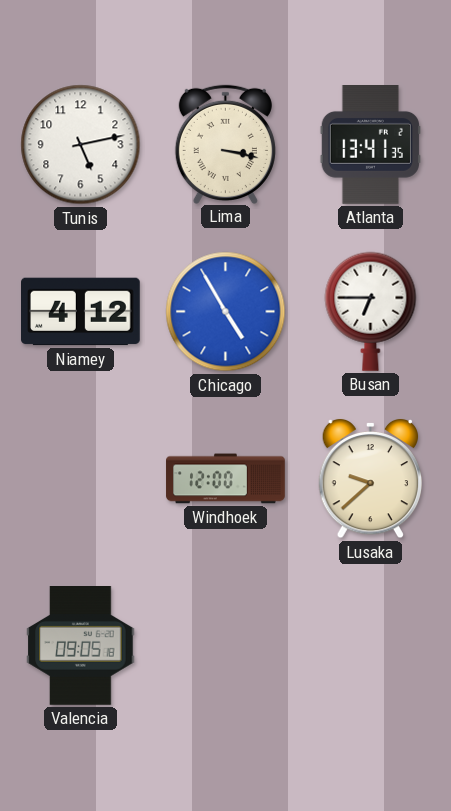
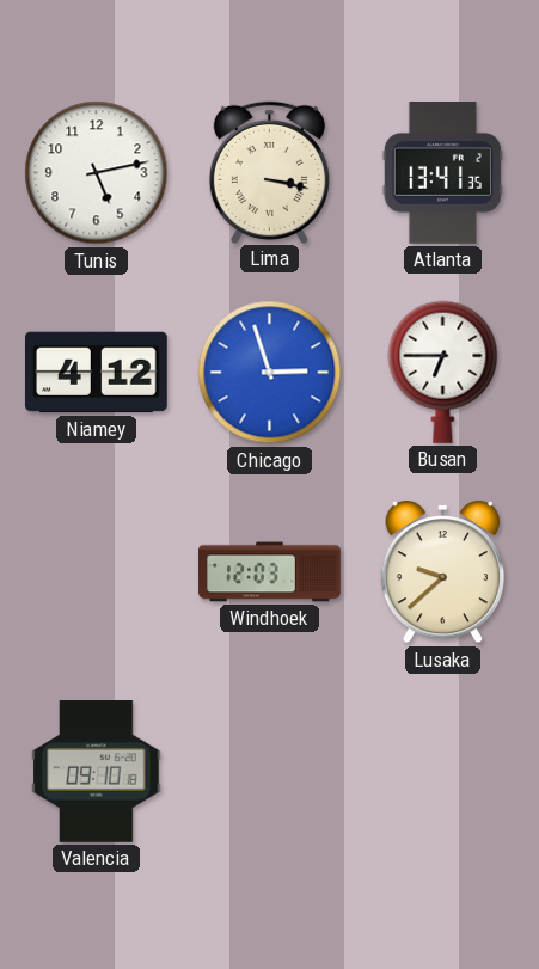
Chicago: 4:55 -> 2:57
Windhoek: 12:00 -> 12:03
Valencia: 09:05 -> 09:10
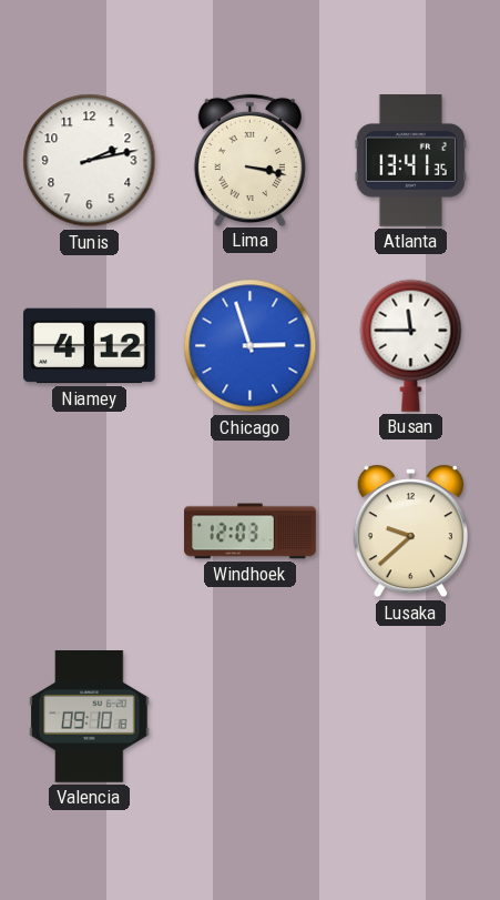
Tunis: 5:13 -> 2:13
Busan: 6:45 -> 11:45
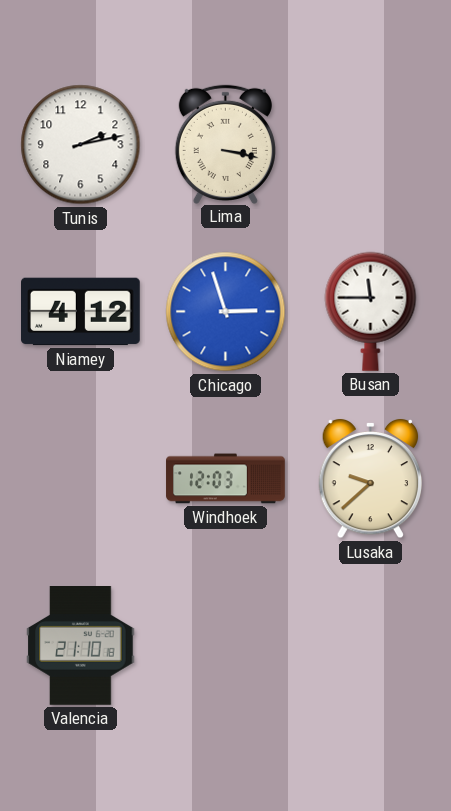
Atlanta: 13:41 -> none
Valencia: 09:10 -> 21:10
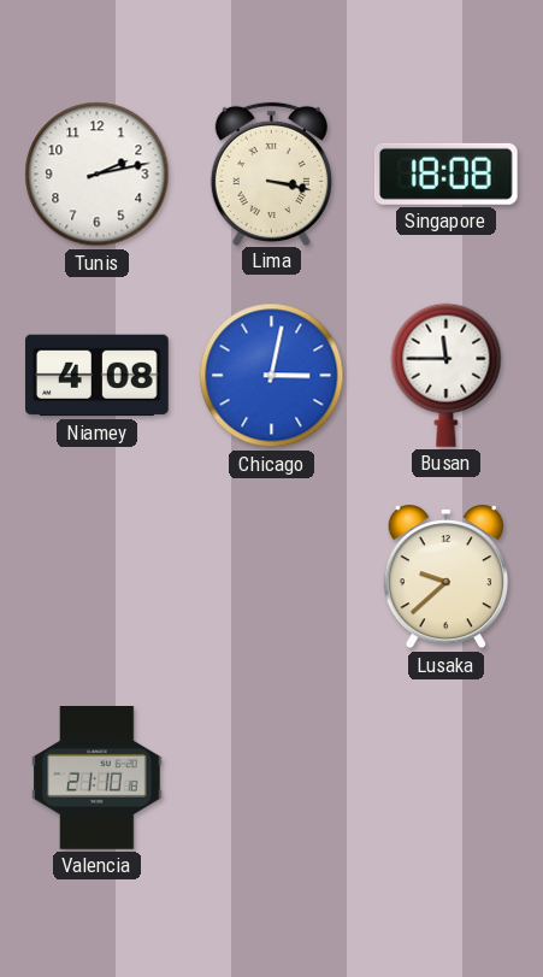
Singapore: none -> 18:08
Niamey: 4:12 -> 4:08
Chicago: 2:57 -> 3:02
Windhoek: 12:03 -> none
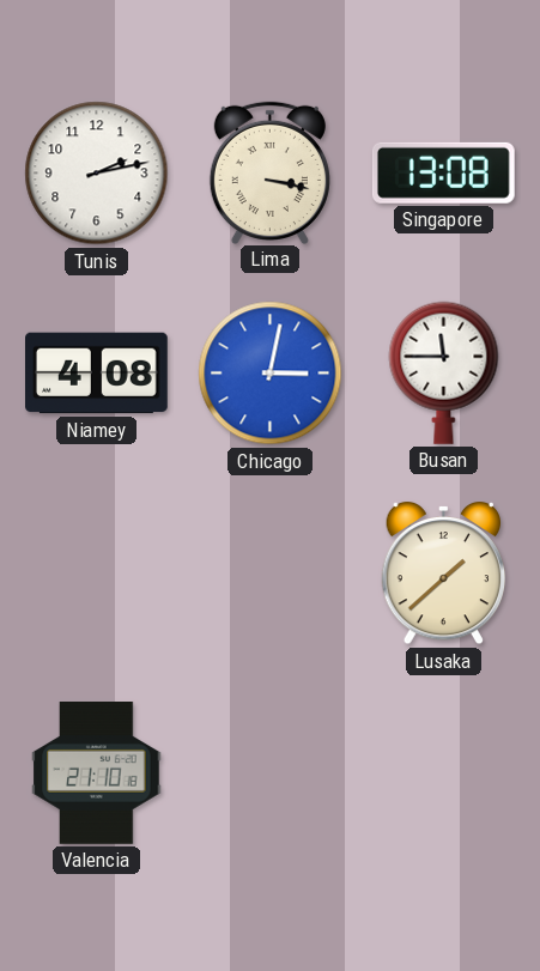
Singapore: 18:08 -> 13:08
Lusaka: 9:38 -> 1:38
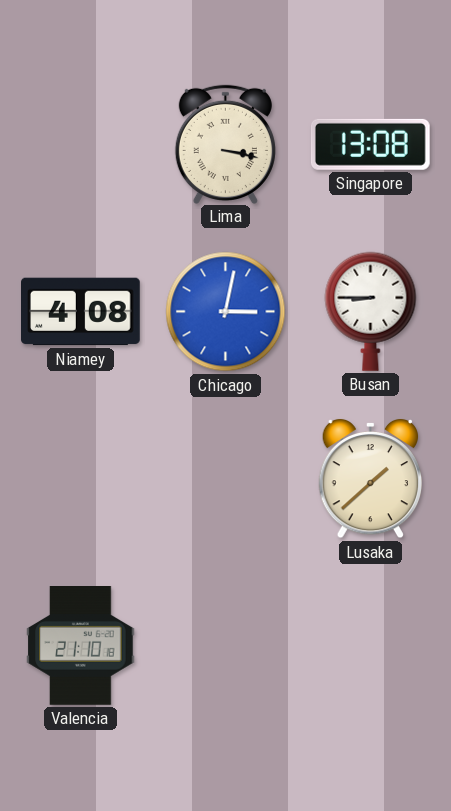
Tunis: 2:13 -> none
Busan: 11:45 -> 8:45
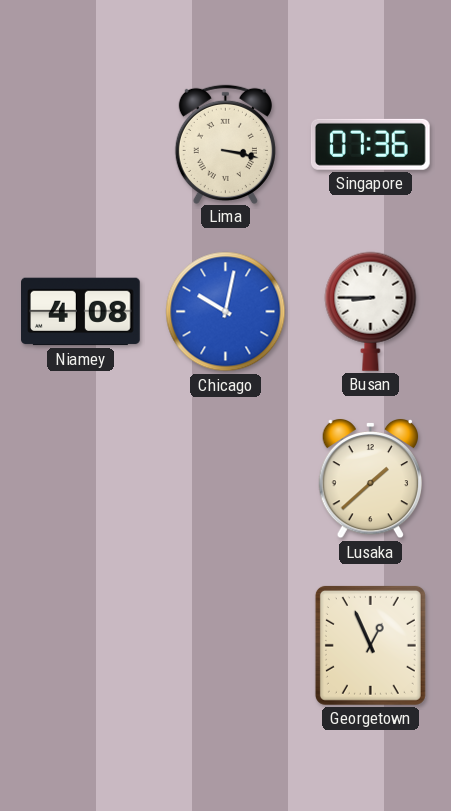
Singapore: 13:08 -> 07:36
Chicago: 3:02 -> 10:02
Valencia: 21:10 -> none
Georgetown: none -> 12:56
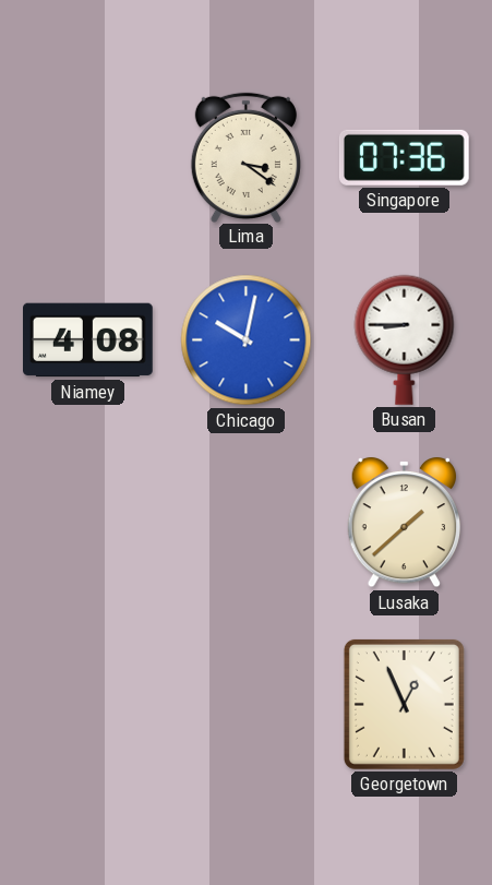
Lima: 3:17 -> 3:21
